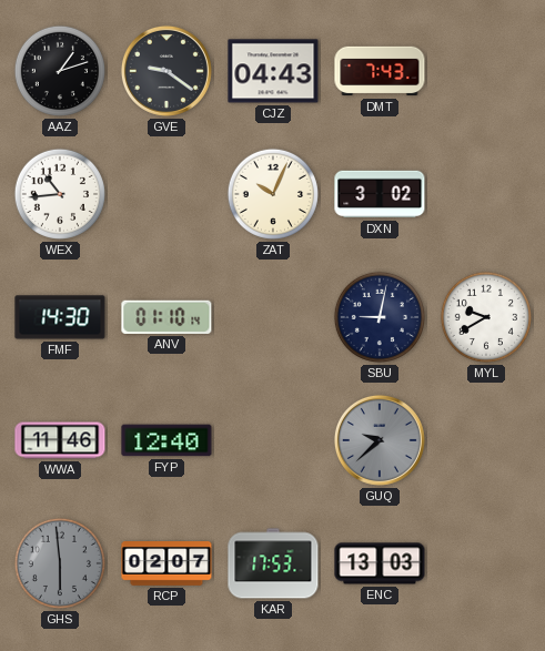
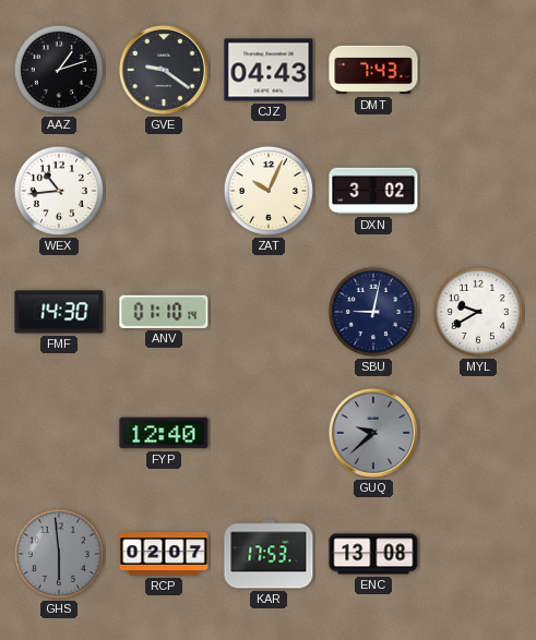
WWA: 11:46 -> none
ENC: 13:03 -> 13:08
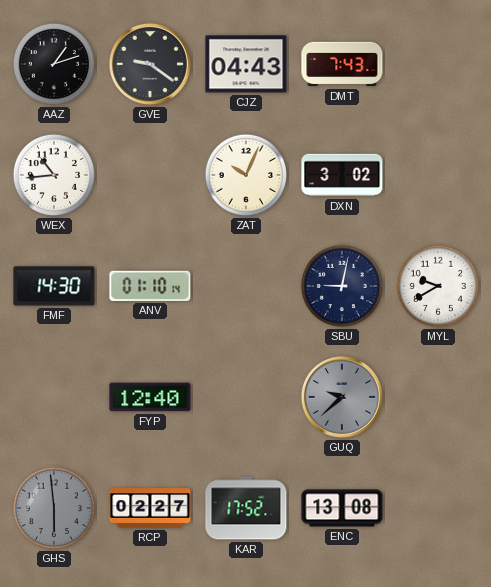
RCP: 02:07 -> 02:27
KAR: 17:53 -> 17:52
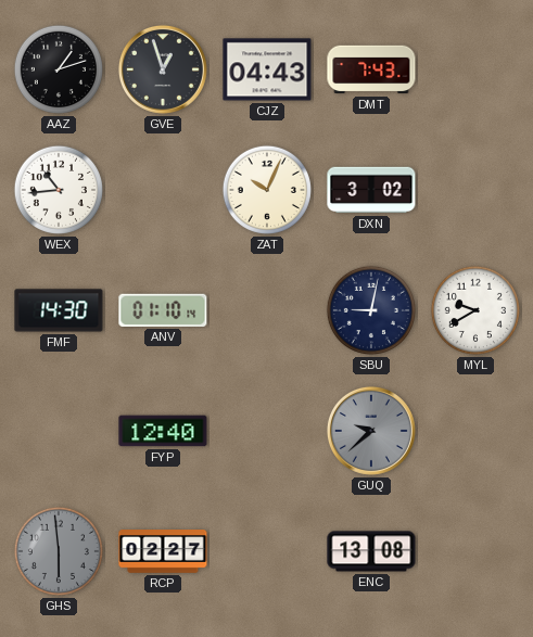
GVE: 9:21 -> 12:57
KAR: 17:52 -> none
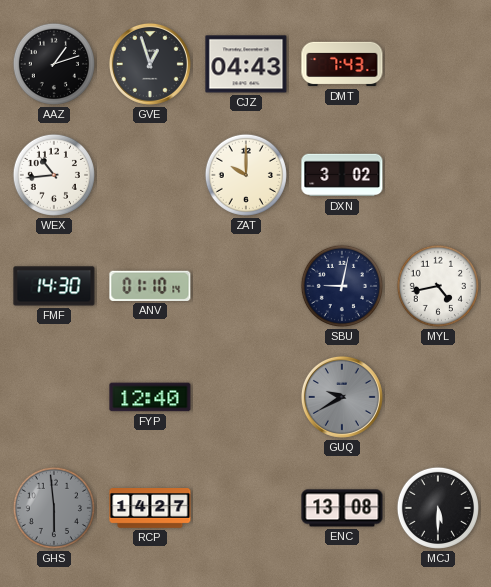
ZAT: 10:04 -> 10:00
MYL: 9:40 -> 4:43
GUQ: 9:38 -> 9:40
RCP: 02:27 -> 14:27
MCJ: none -> 5:30
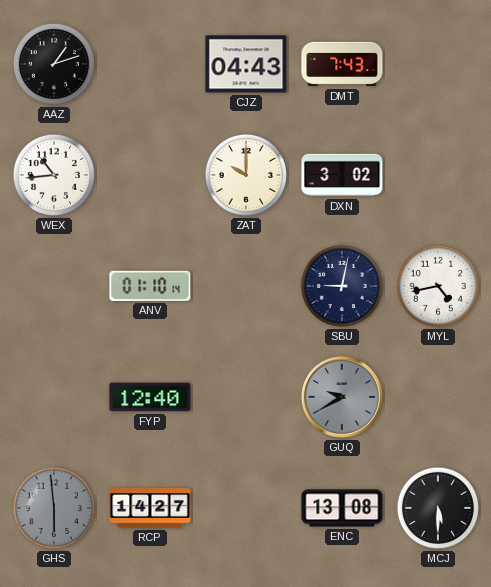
GVE: 12:57 -> none
FMF: 14:30 -> none
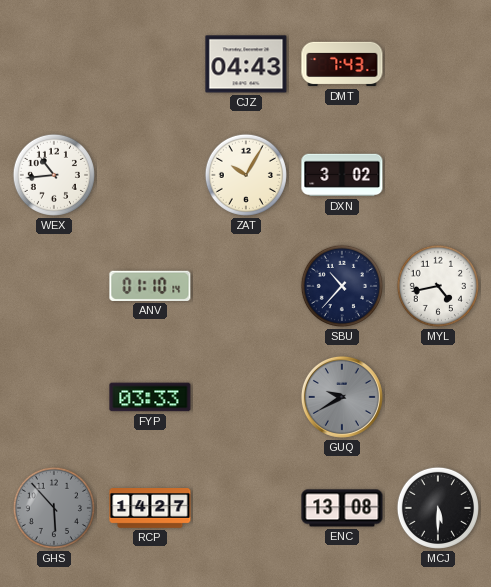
AAZ: 1:12 -> none
ZAT: 10:00 -> 10:05
SBU: 9:02 -> 10:37
FYP: 12:40 -> 03:33
GHS: 5:59 -> 5:53
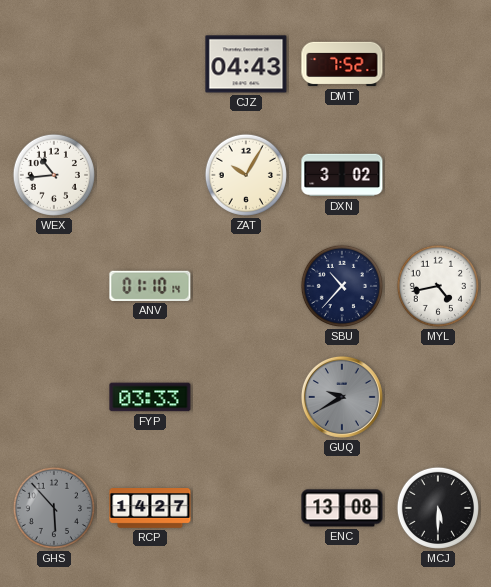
DMT: 7:43 -> 7:52
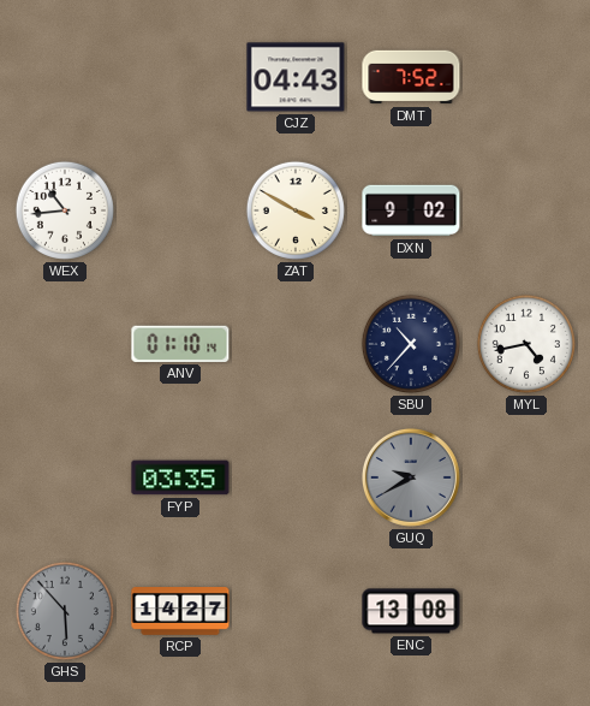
ZAT: 10:05 -> 3:50
DXN: 3:02 -> 9:02
FYP: 03:33 -> 03:35
MCJ: 5:30 -> none
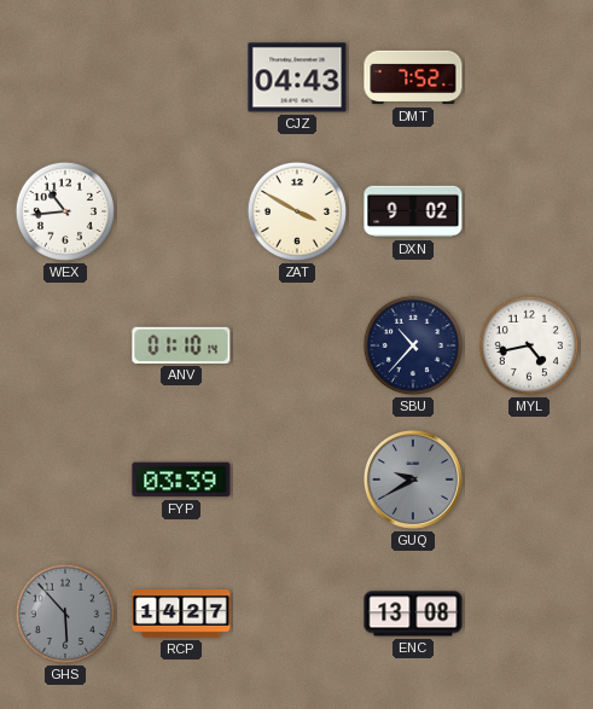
FYP: 03:35 -> 03:39
